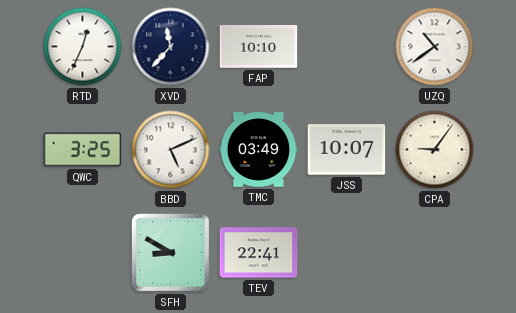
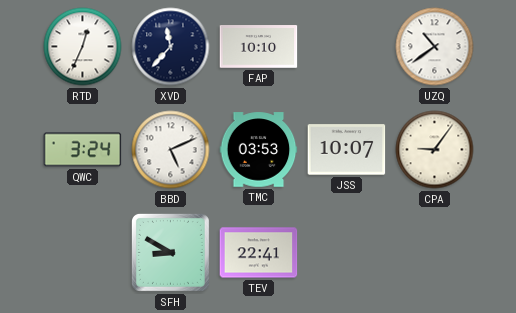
QWC: 3:25 -> 3:24
TMC: 03:49 -> 03:53
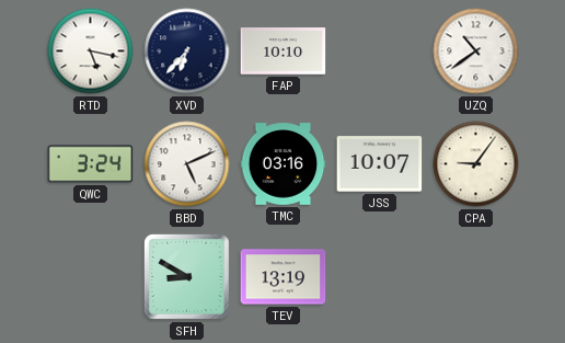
RTD: 12:34 -> 5:17
XVD: 11:37 -> 6:37
TMC: 03:53 -> 03:16
TEV: 22:41 -> 13:19
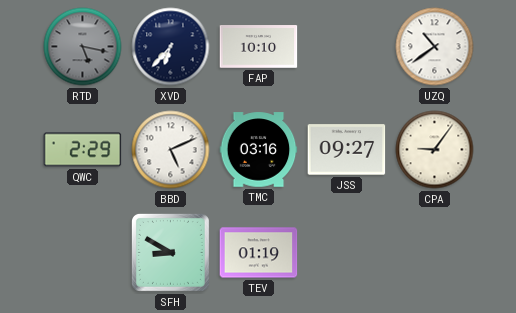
RTD dial: white -> grey
QWC: 3:24 -> 2:29
JSS: 10:07 -> 09:27
TEV: 13:19 -> 01:19
